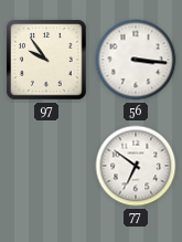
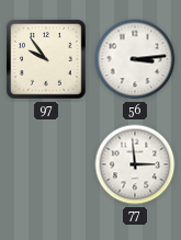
56: 3:16 -> 3:14
77: 6:51 -> 2:59
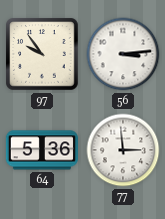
64: none -> 5:36
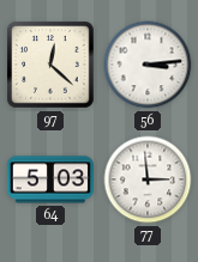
97: 9:54 -> 12:22
64: 5:36 -> 5:03
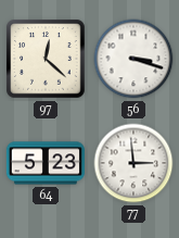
56: 3:14 -> 3:18
64: 5:03 -> 5:23
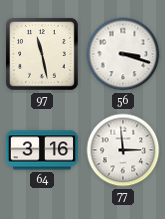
97: 12:22 -> 11:28
64: 5:23 -> 3:16
